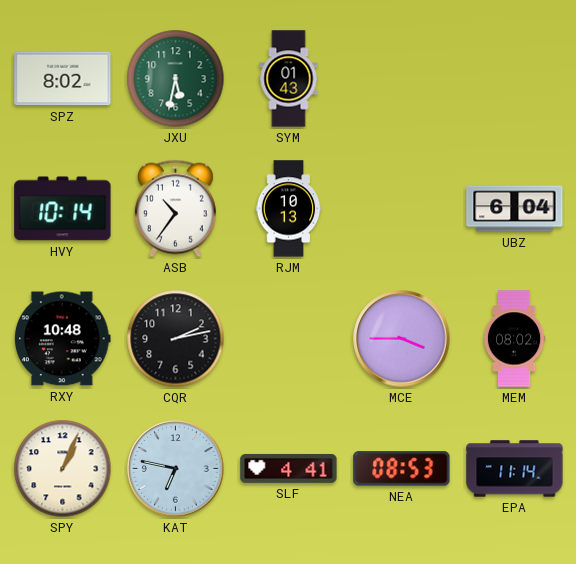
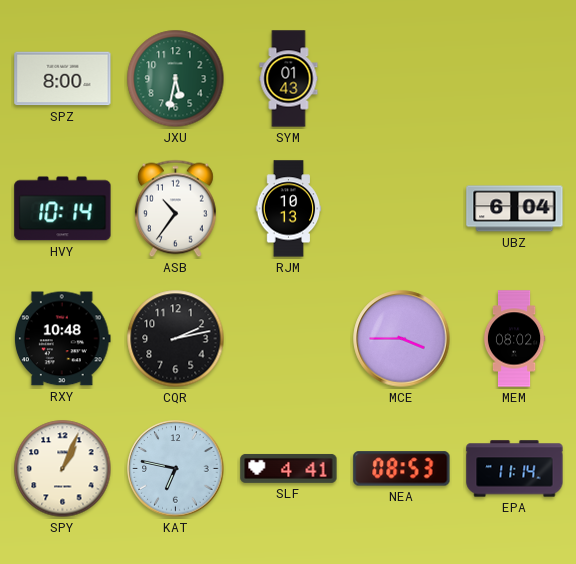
SPZ: 8:02 -> 8:00
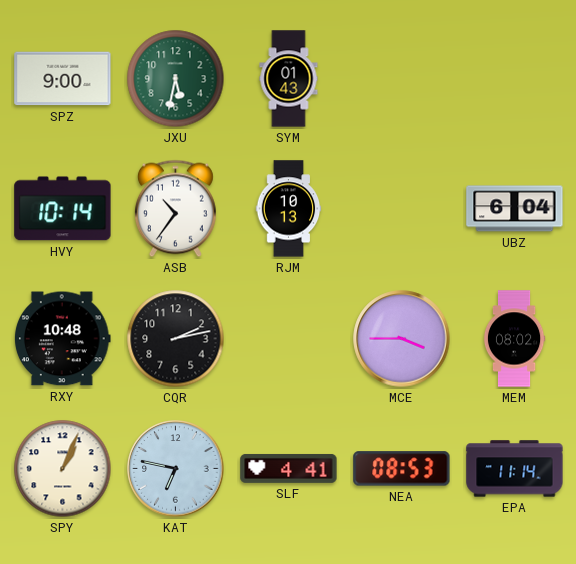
SPZ: 8:00 -> 9:00
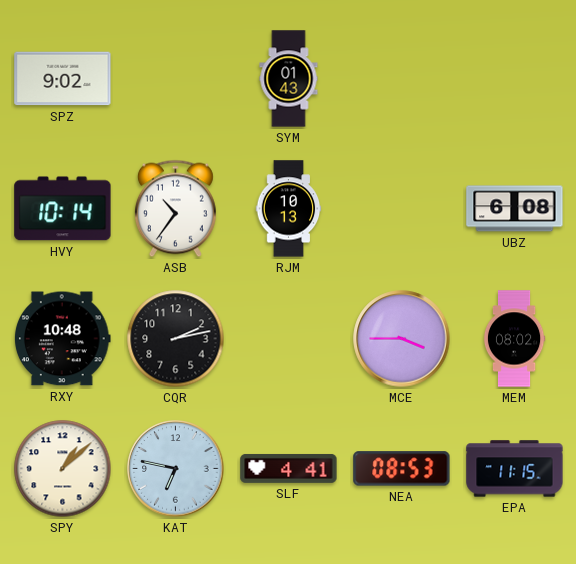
SPZ: 9:00 -> 9:02
JXU: 5:32 -> none
UBZ: 6:04 -> 6:08
SPY: 1:04 -> 1:08
EPA: 11:14 -> 11:15
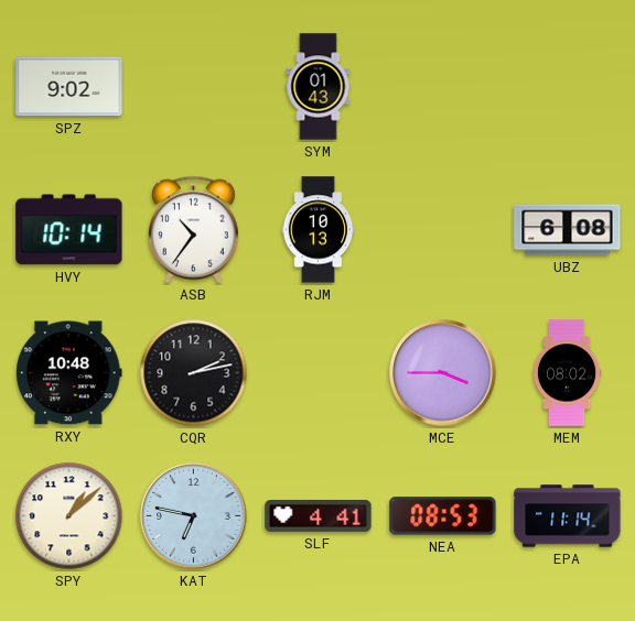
EPA: 11:15 -> 11:14
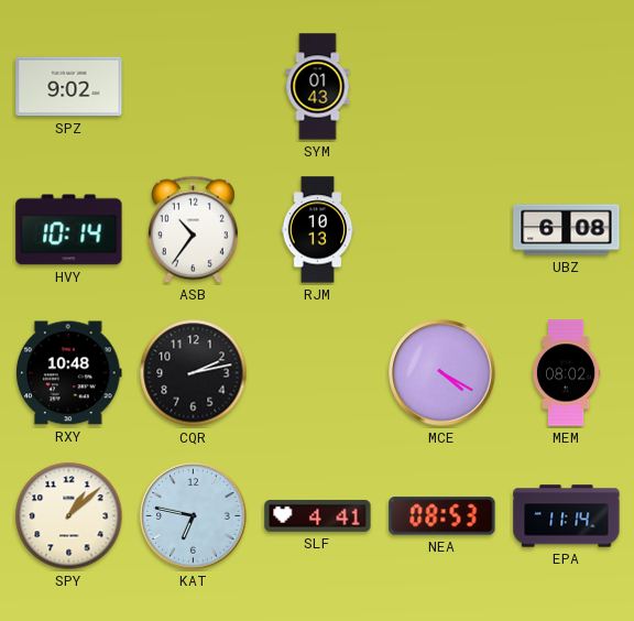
MCE: 3:45 -> 4:20
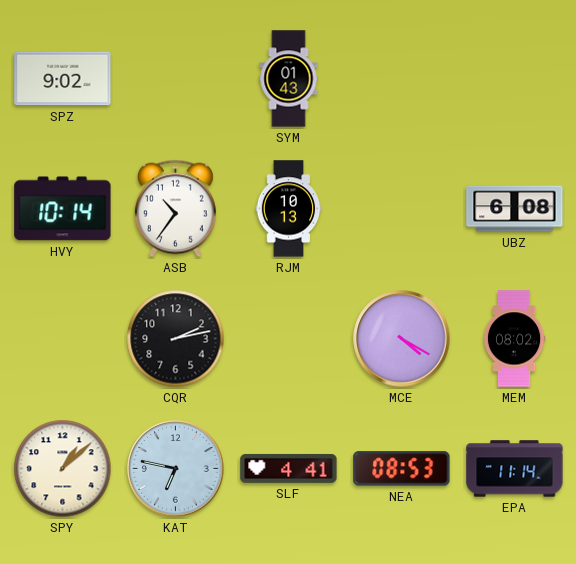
RXY: 10:48 -> none
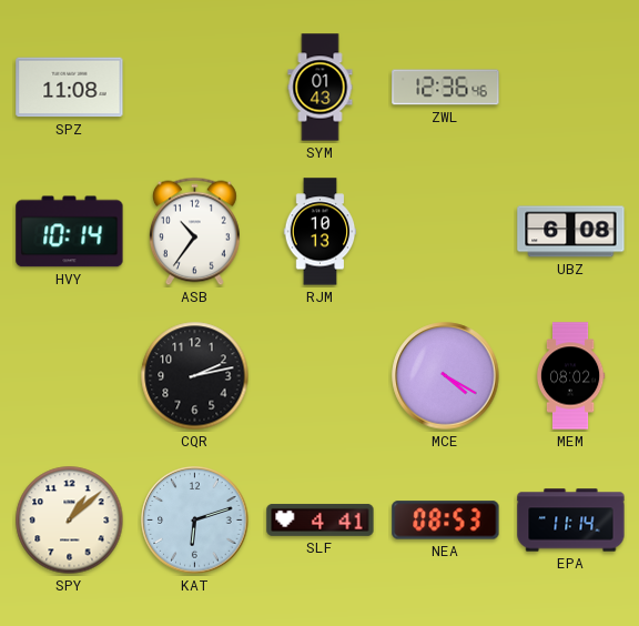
SPZ: 9:02 -> 11:08
ZWL: none -> 12:36
KAT: 6:47 -> 6:12
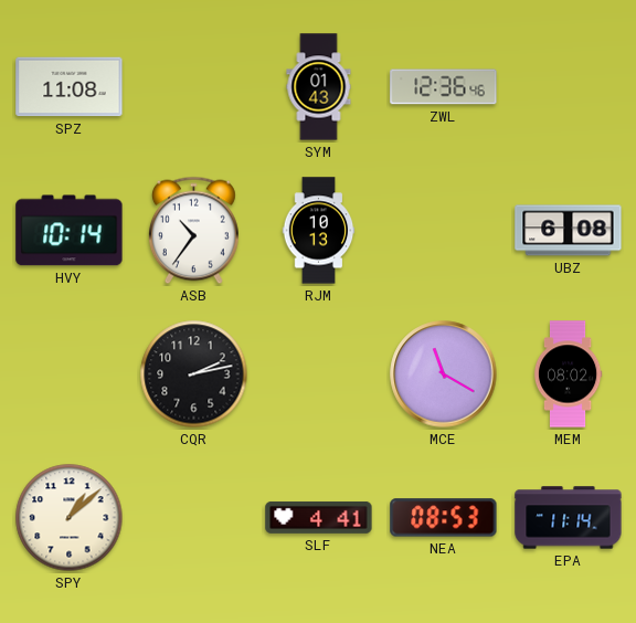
MCE: 4:20 -> 11:20
KAT: 6:12 -> none
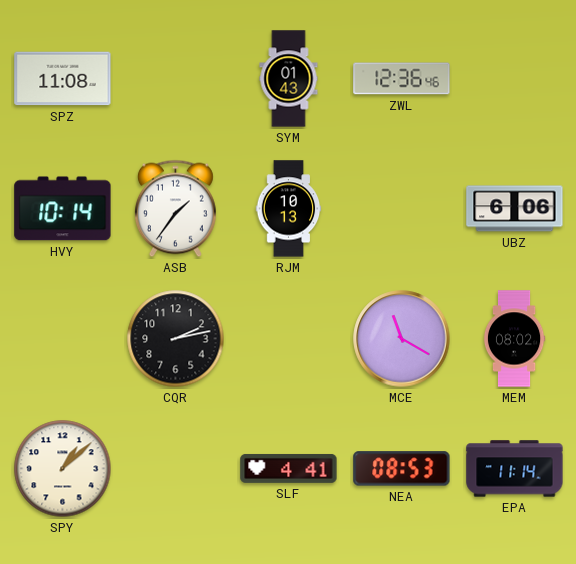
ASB: 10:36 -> 1:36
UBZ: 6:08 -> 6:06
